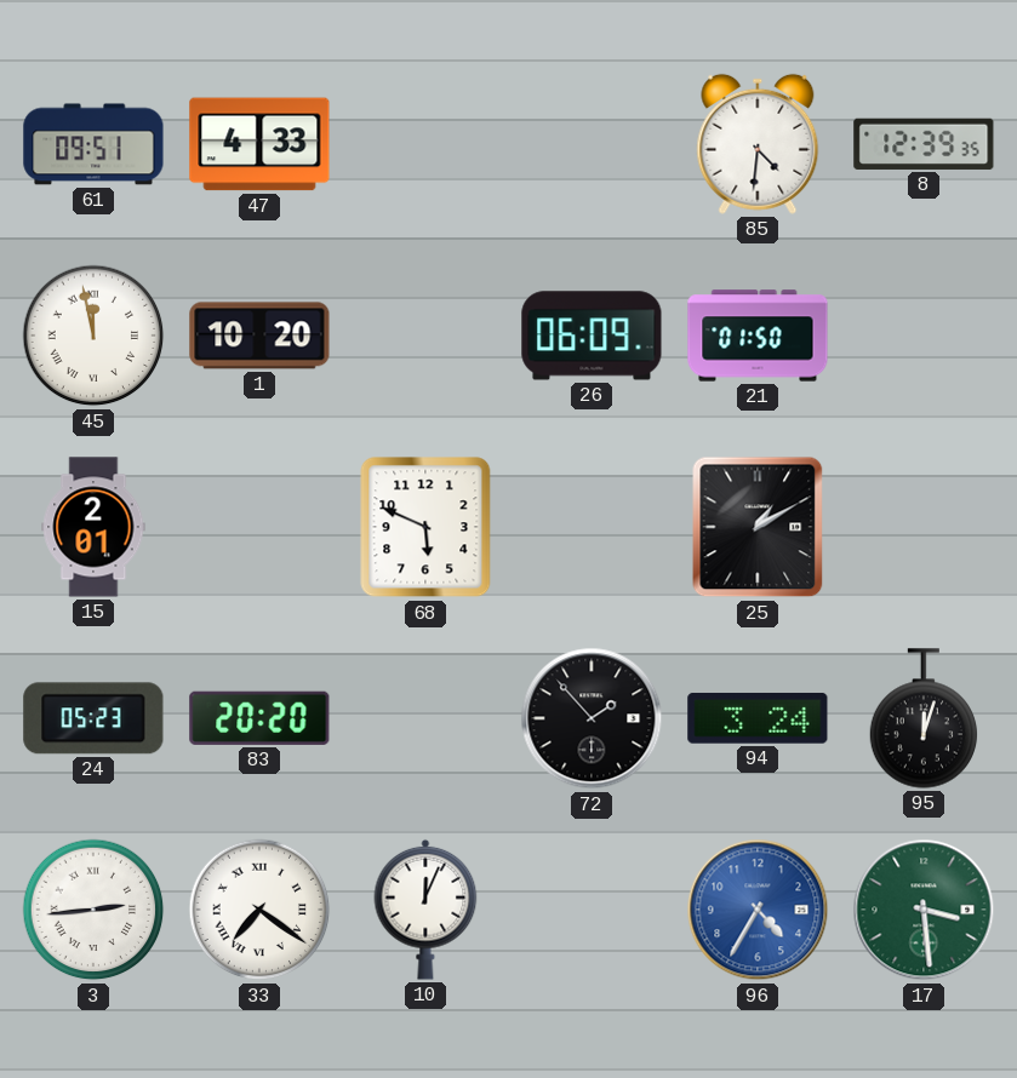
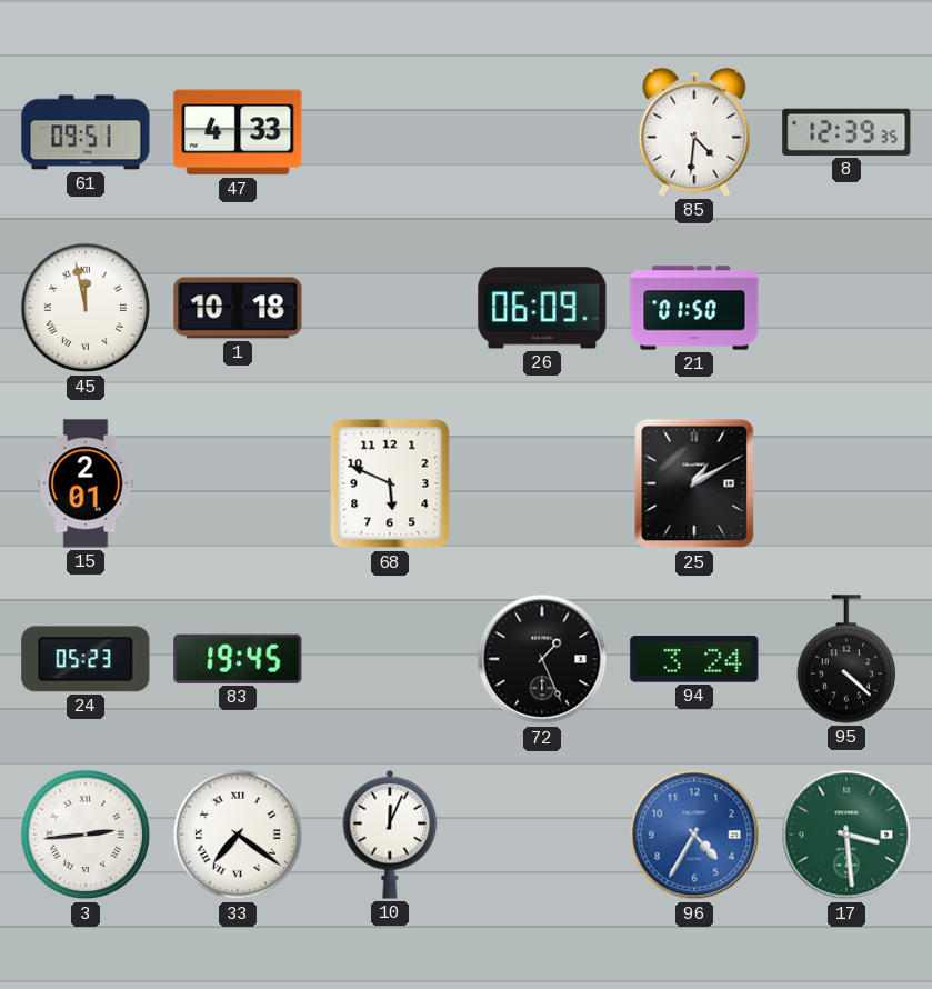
1: 10:20 -> 10:18
83: 20:20 -> 19:45
72: 1:53 -> 1:26
95: 12:03 -> 4:22
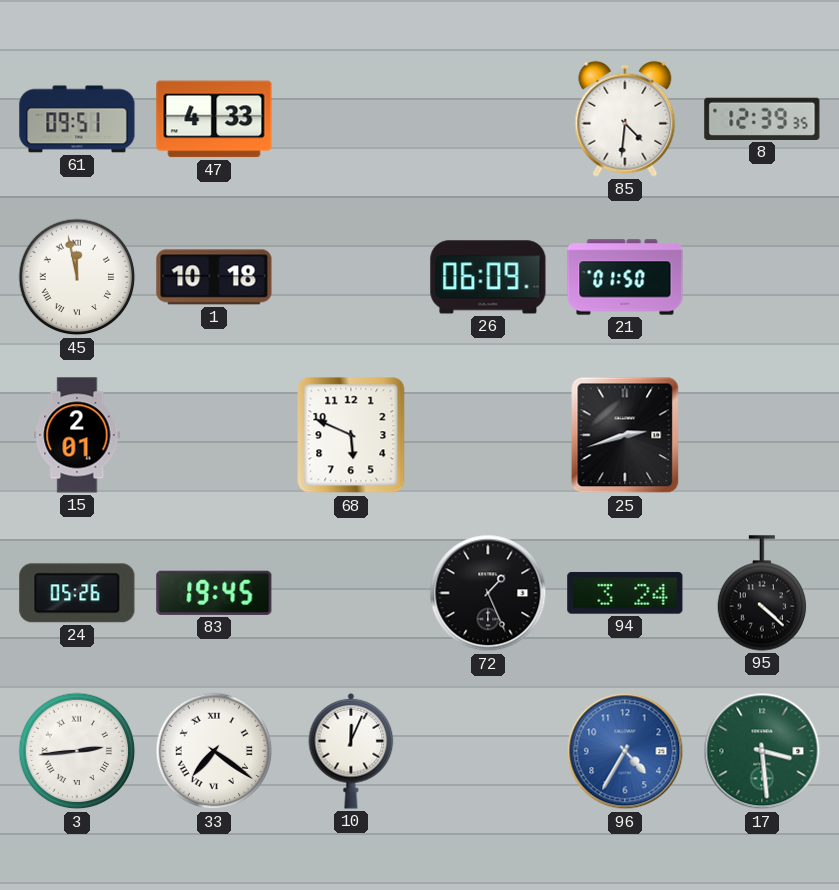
25: 1:10 -> 2:42
24: 05:23 -> 05:26
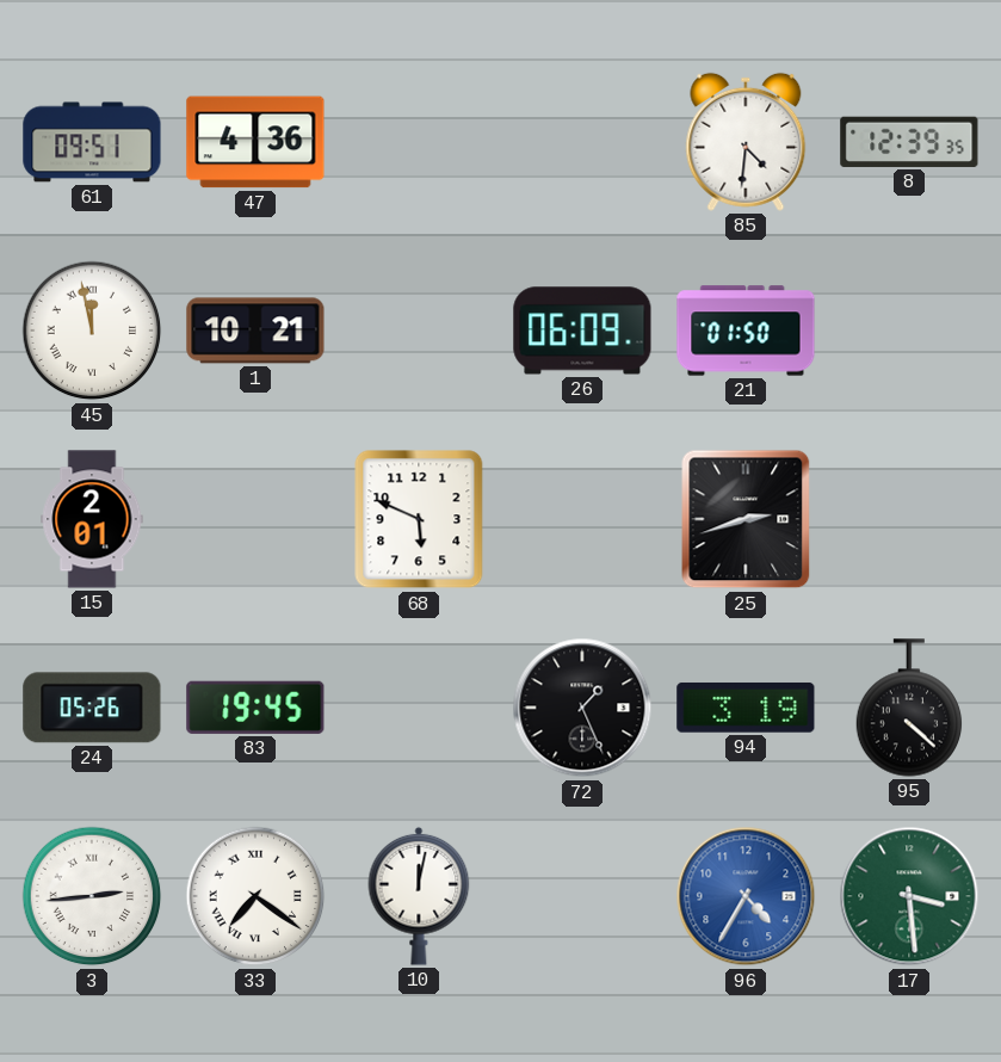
47: 4:33 -> 4:36
1: 10:18 -> 10:21
94: 3:24 -> 3:19
10: 12:04 -> 12:02
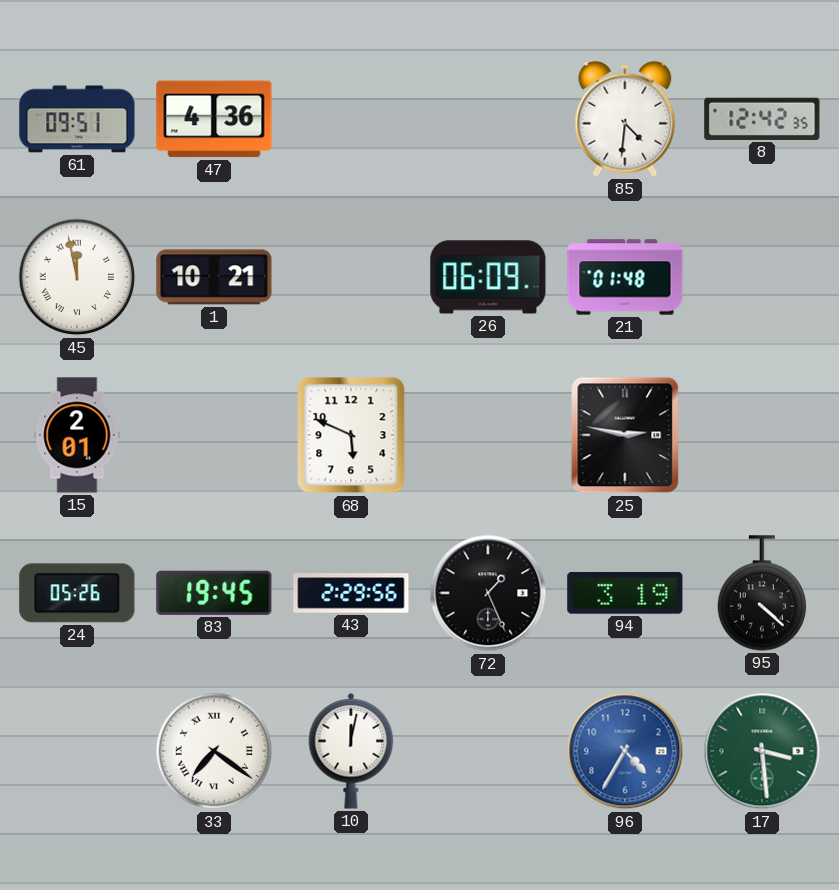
8: 12:39 -> 12:42
21: 01:50 -> 01:48
25: 2:42 -> 2:47
43: none -> 2:29
3: 2:44 -> none
